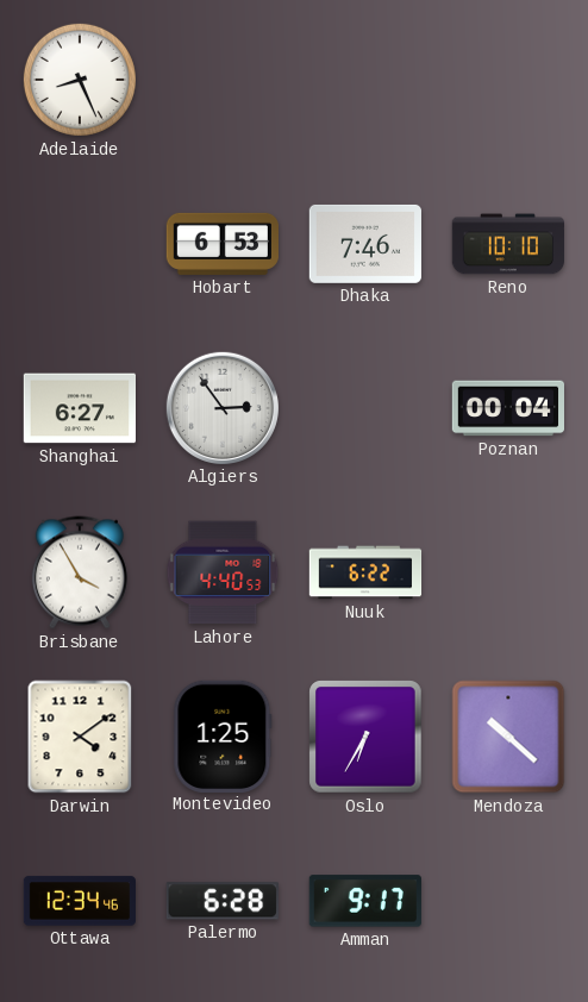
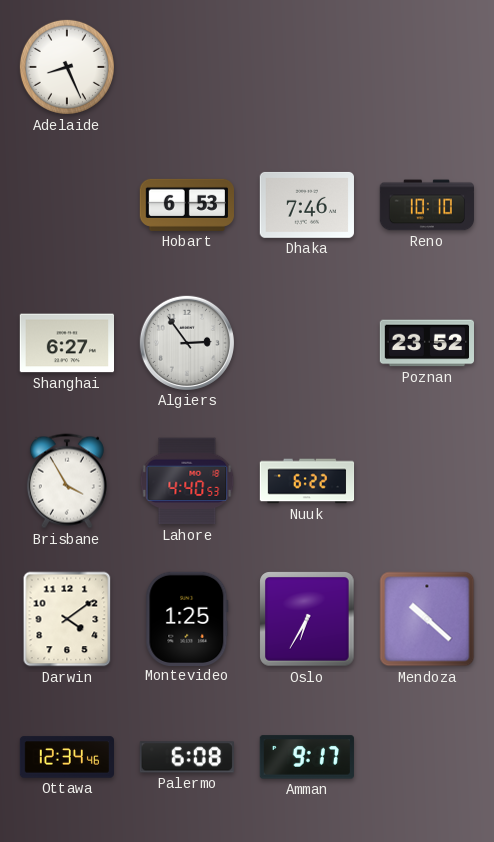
Poznan: 00:04 -> 23:52
Palermo: 6:28 -> 6:08
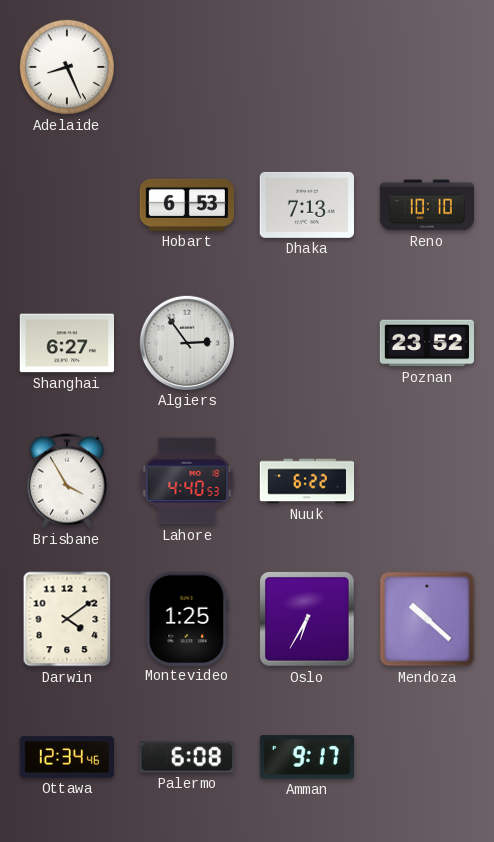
Dhaka: 7:46 -> 7:13
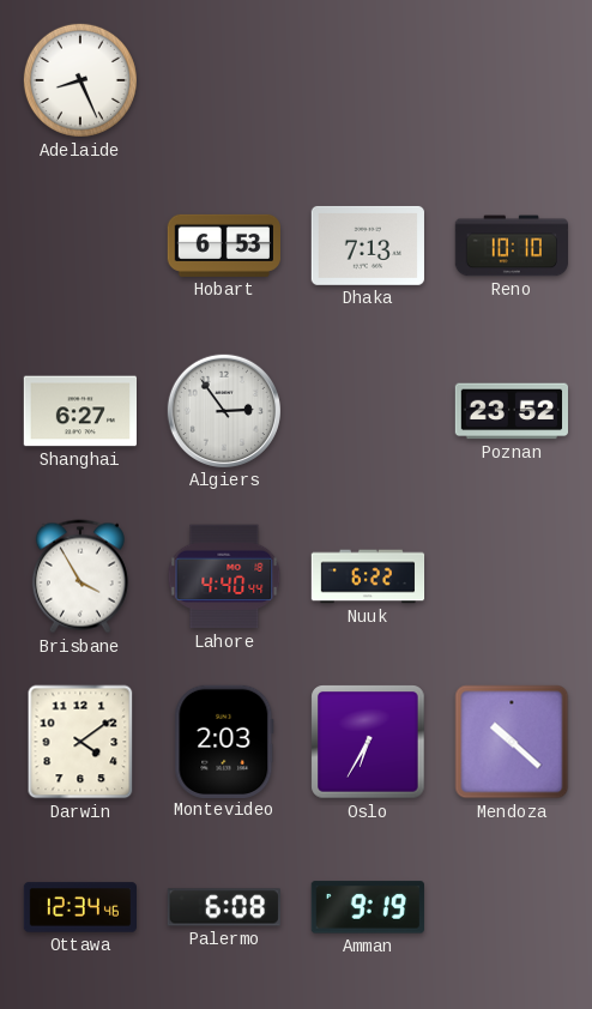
Lahore: 4:40:53 -> 4:40:44
Montevideo: 1:25 -> 2:03
Amman: 9:17 -> 9:19
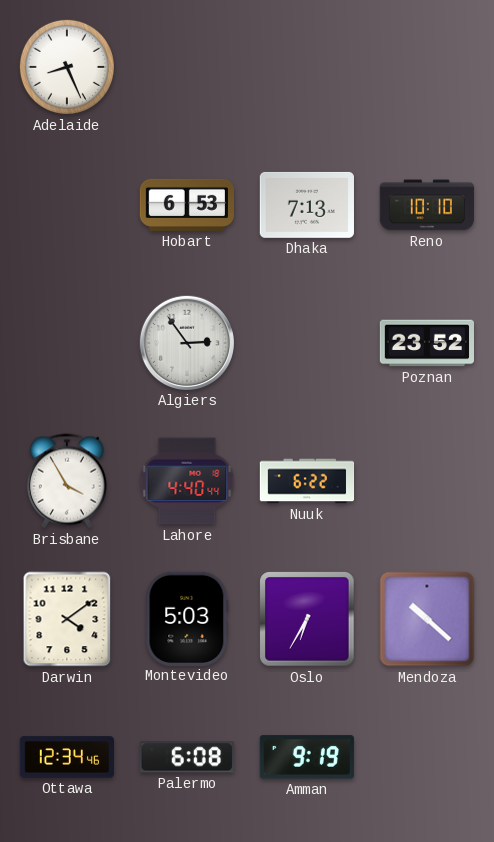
Shanghai: 6:27 -> none
Montevideo: 2:03 -> 5:03
